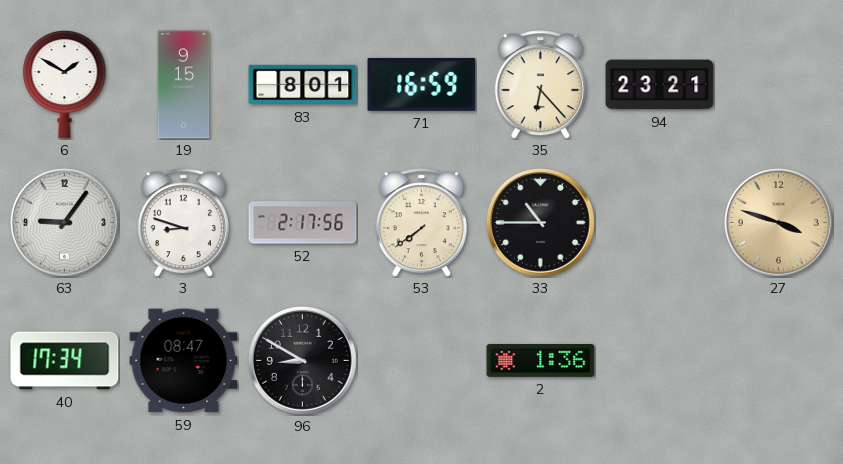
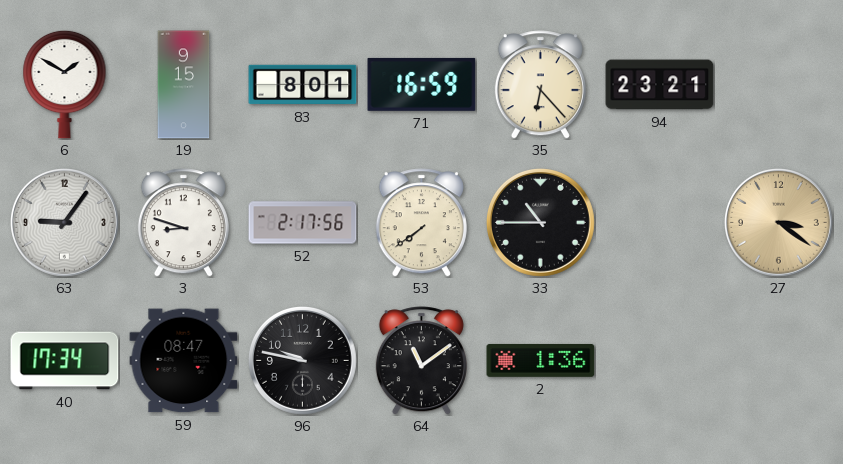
27: 3:48 -> 3:21
96: 8:50 -> 9:47
64: none -> 11:09
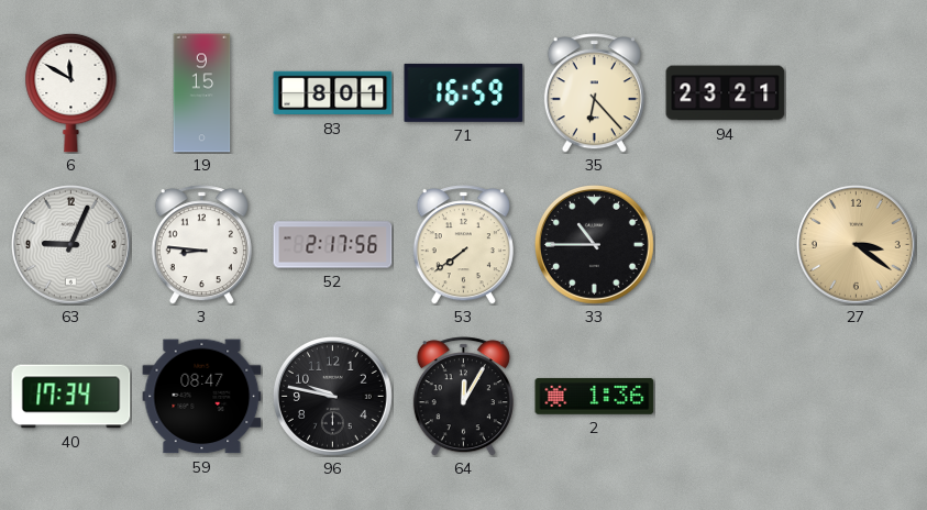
6: 1:50 -> 11:50
63: 9:06 -> 9:04
3: 8:48 -> 8:46
64: 11:09 -> 12:05
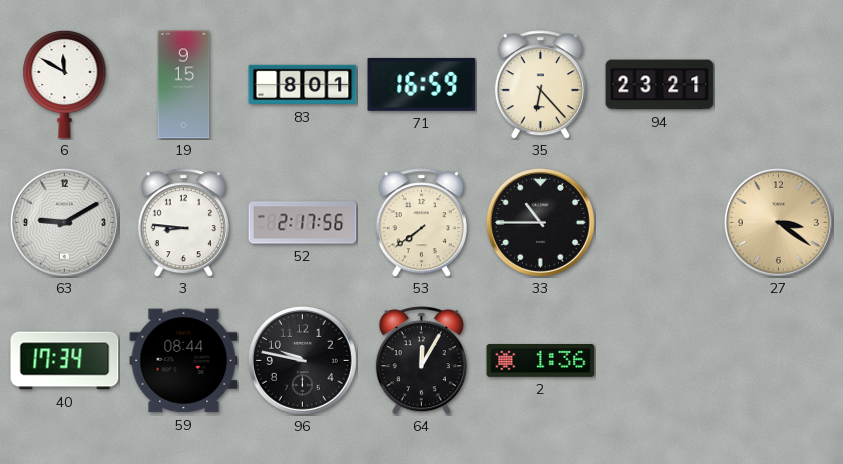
63: 9:04 -> 9:10
59: 08:47 -> 08:44
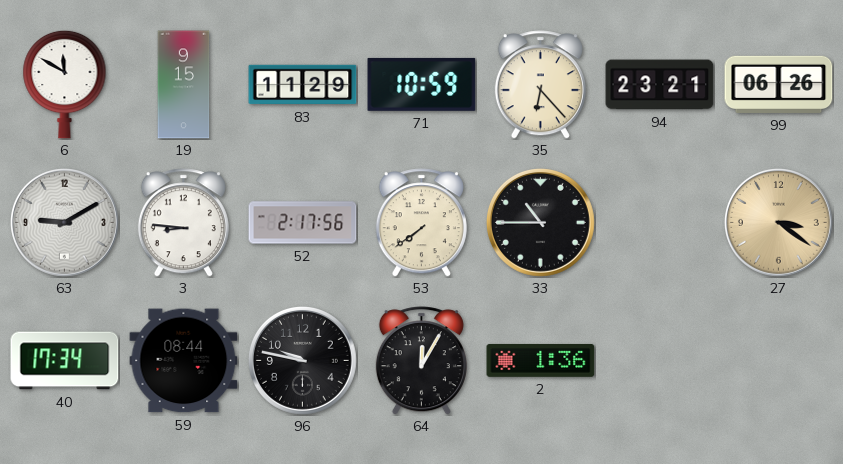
83: 8:01 -> 11:29
71: 16:59 -> 10:59
99: none -> 06:26
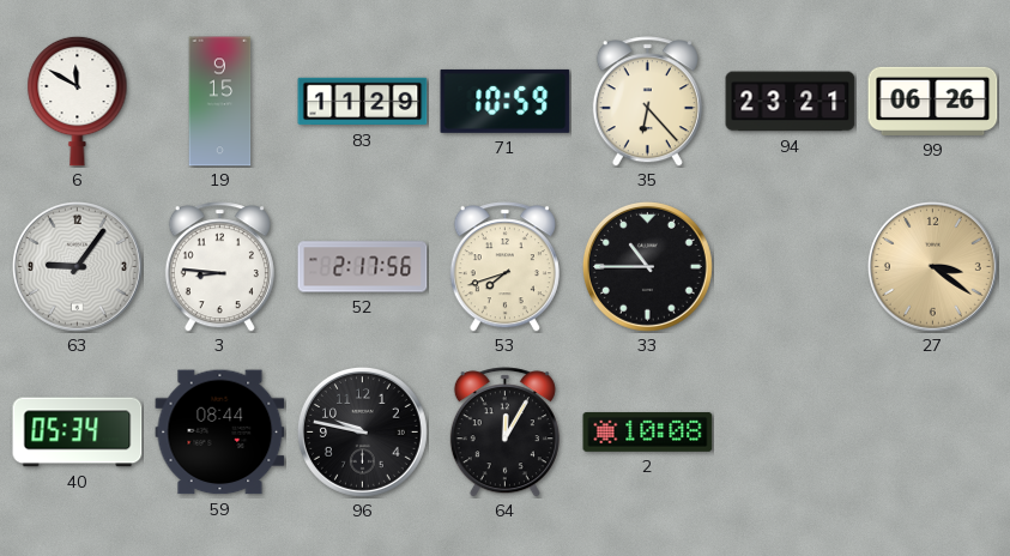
63: 9:10 -> 9:06
53: 7:39 -> 7:42
40: 17:34 -> 05:34
2: 1:36 -> 10:08
